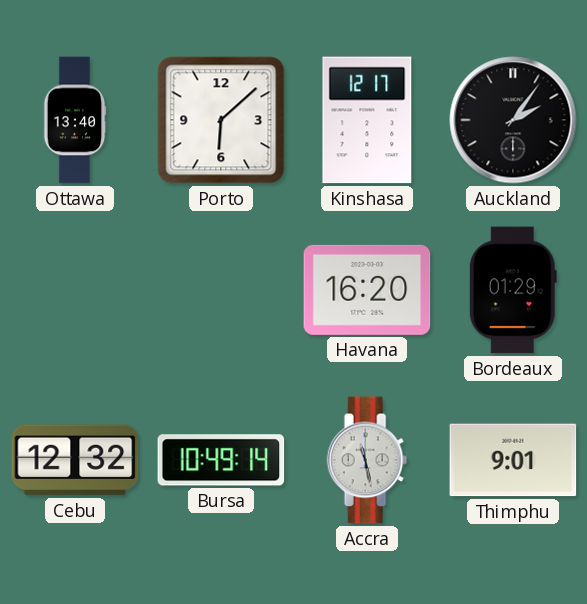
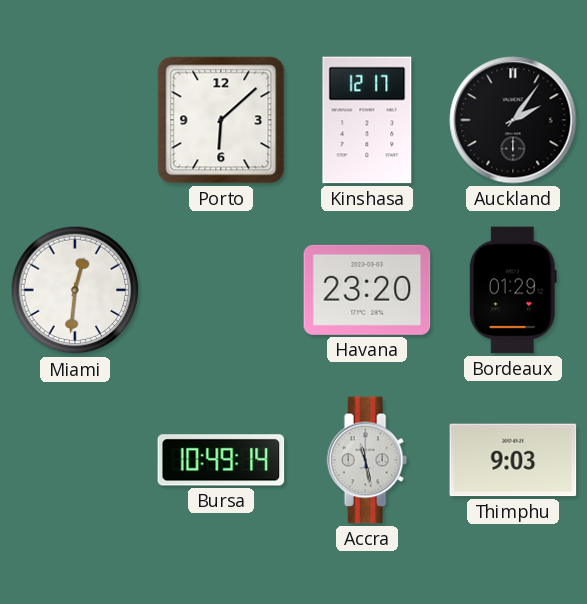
Ottawa: 13:40 -> none
Miami: none -> 12:31
Havana: 16:20 -> 23:20
Cebu: 12:32 -> none
Thimphu: 9:01 -> 9:03
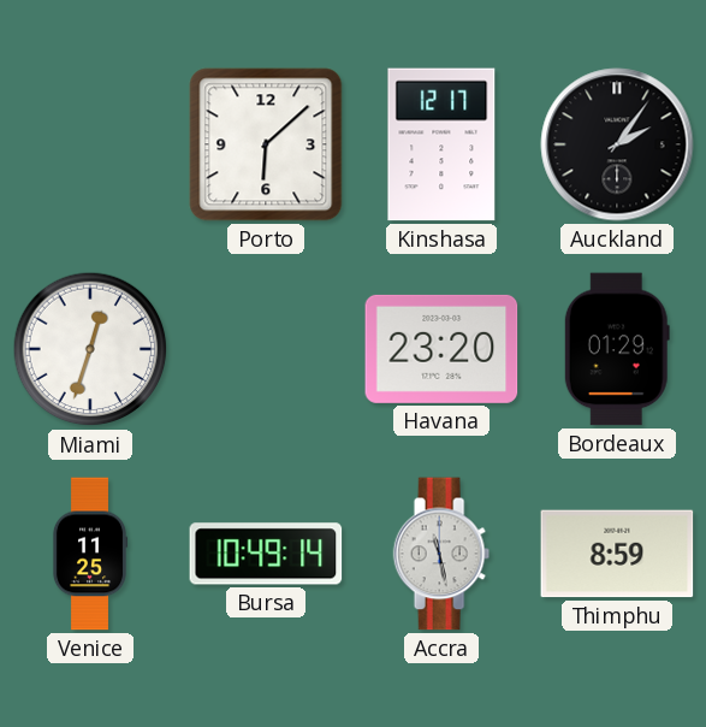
Miami: 12:31 -> 12:33
Venice: none -> 11:25
Thimphu: 9:03 -> 8:59
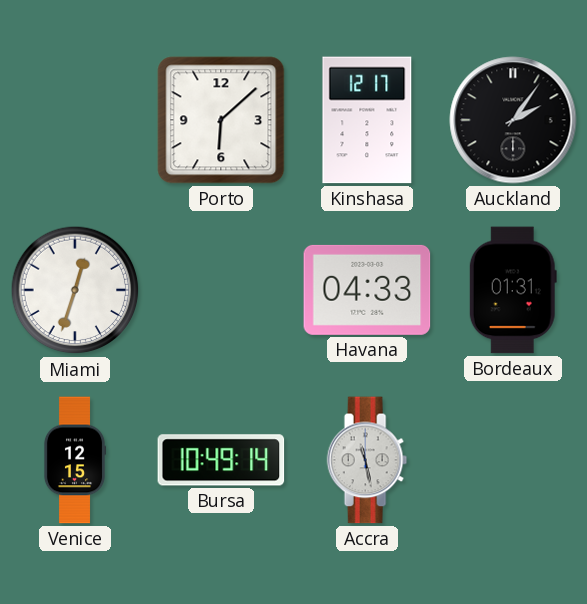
Havana: 23:20 -> 04:33
Bordeaux: 01:29 -> 01:31
Venice: 11:25 -> 12:15
Thimphu: 8:59 -> none
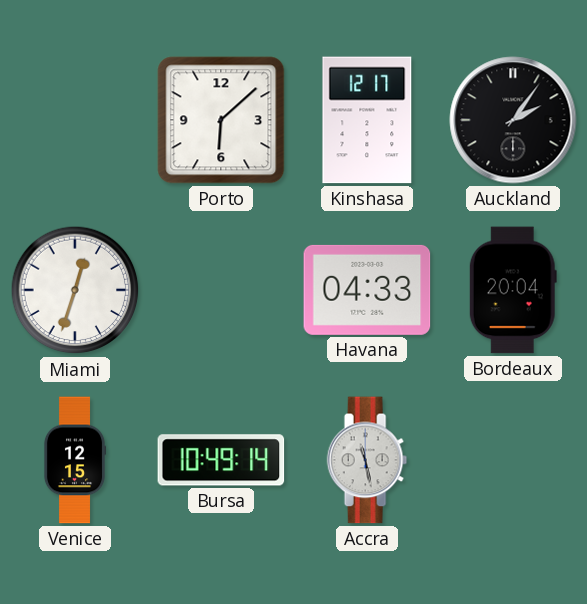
Bordeaux: 01:31 -> 20:04
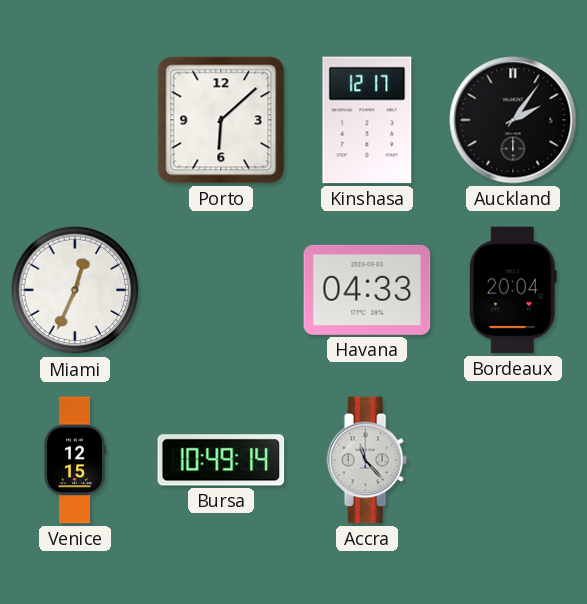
Miami: 12:33 -> 12:34
Accra: 11:28 -> 11:23
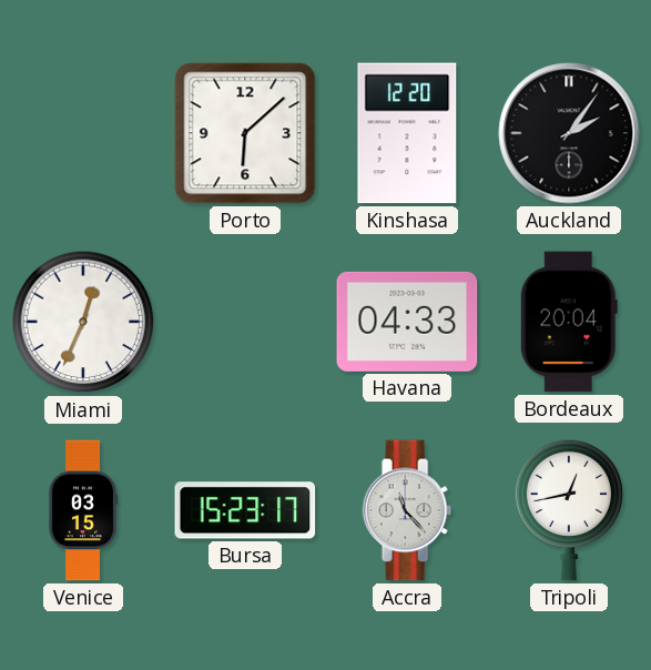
Kinshasa: 12:17 -> 12:20
Venice: 12:15 -> 03:15
Bursa: 10:49 -> 15:23
Tripoli: none -> 12:43
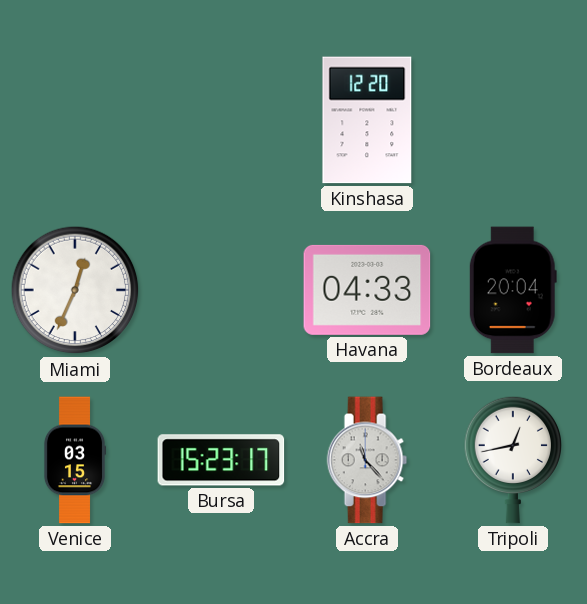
Porto: 6:08 -> none
Auckland: 2:06 -> none
